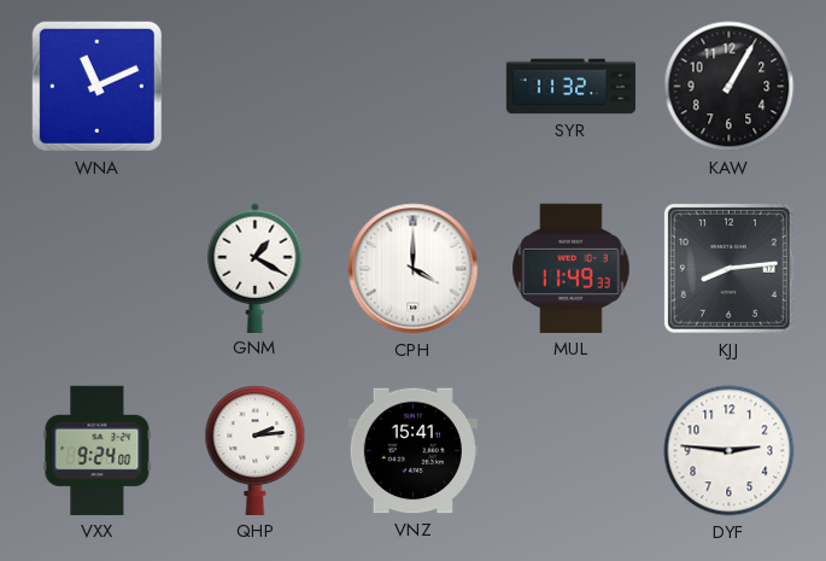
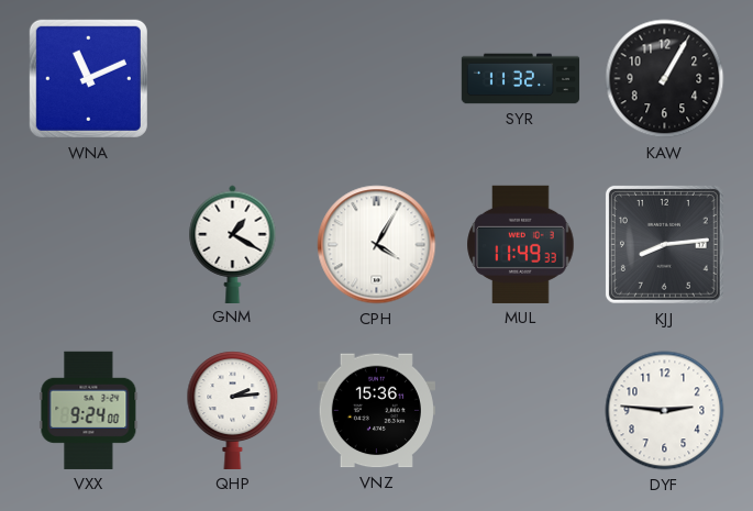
CPH: 4:00 -> 4:05
VNZ: 15:41 -> 15:36
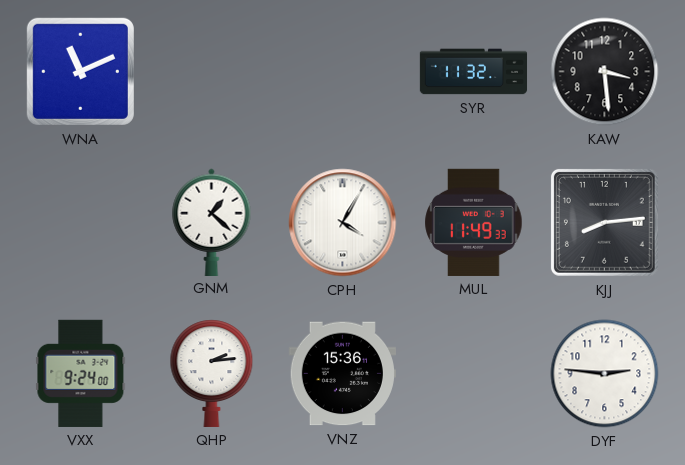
KAW: 1:05 -> 3:29
GNM: 1:20 -> 1:22
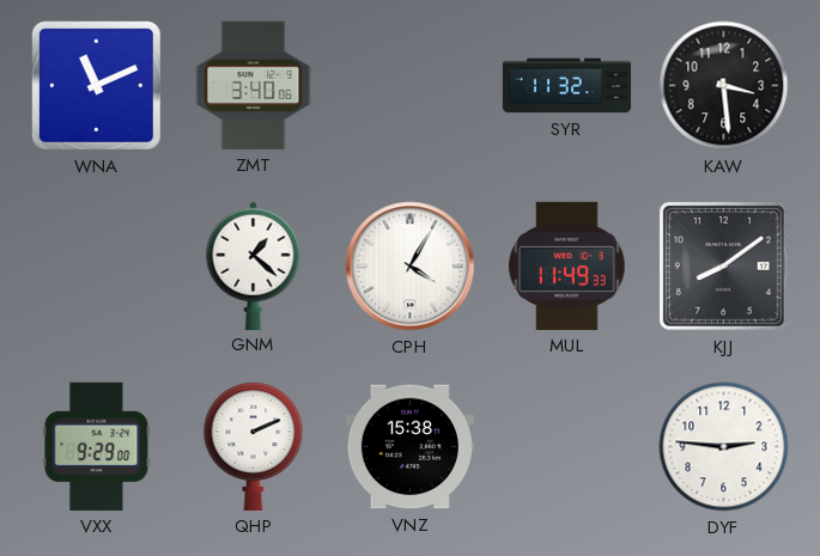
ZMT: none -> 3:40
KJJ: 8:14 -> 8:09
VXX: 9:24 -> 9:29
QHP: 2:14 -> 2:11
VNZ: 15:36 -> 15:38
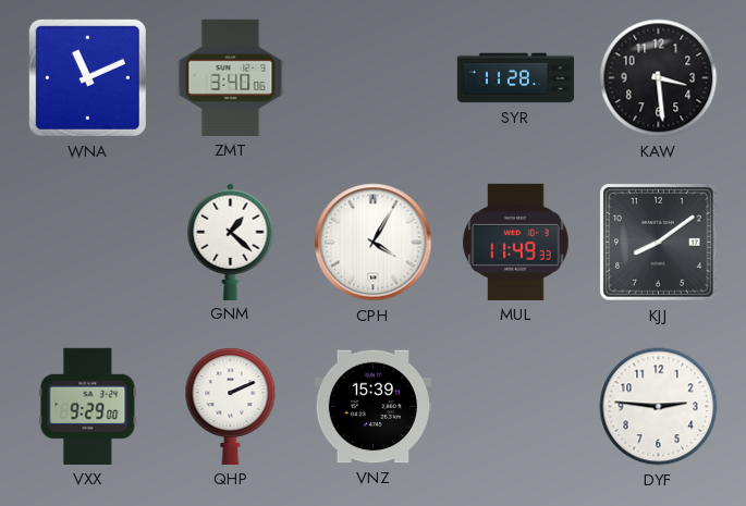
SYR: 11:32 -> 11:28
VNZ: 15:38 -> 15:39
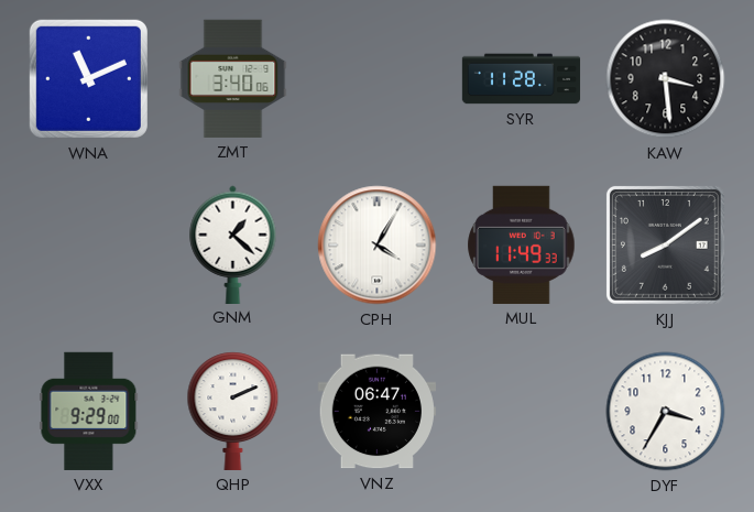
VNZ: 15:39 -> 06:47
DYF: 2:46 -> 3:35
